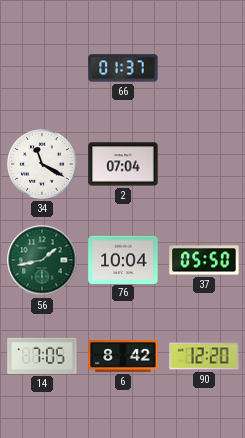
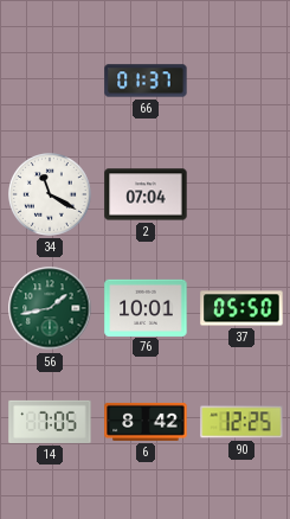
76: 10:04 -> 10:01
90: 12:20 -> 12:25
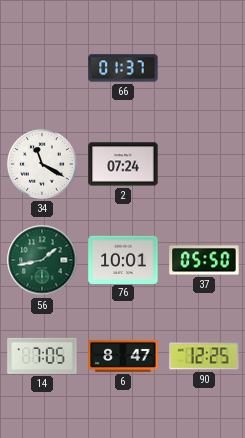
2: 07:04 -> 07:24
6: 8:42 -> 8:47
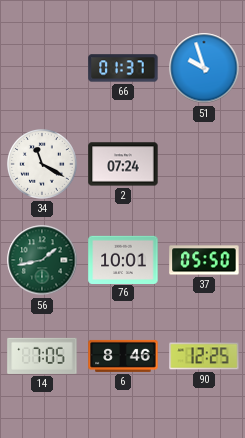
51: none -> 9:57
6: 8:47 -> 8:46
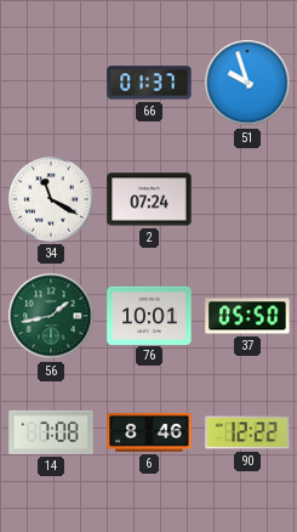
14: 7:05 -> 7:08
90: 12:25 -> 12:22
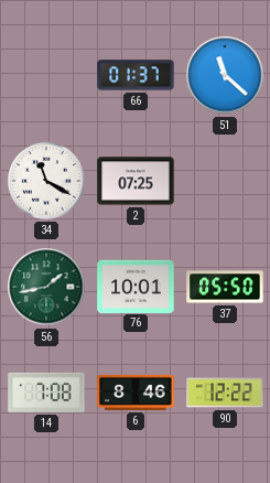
51: 9:57 -> 11:22
2: 07:24 -> 07:25
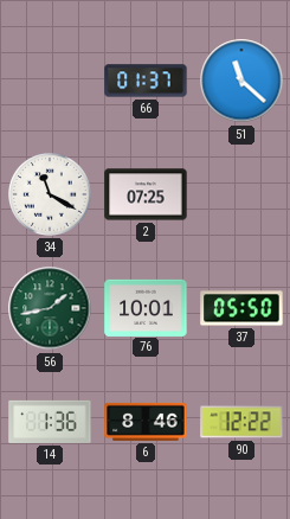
14: 7:08 -> 1:36
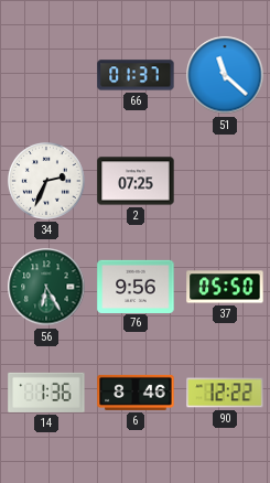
34: 11:20 -> 2:34
56: 1:43 -> 6:25
76: 10:01 -> 9:56
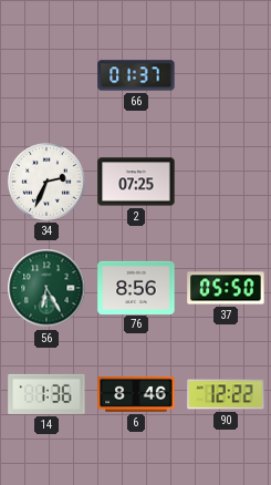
51: 11:22 -> none
76: 9:56 -> 8:56
